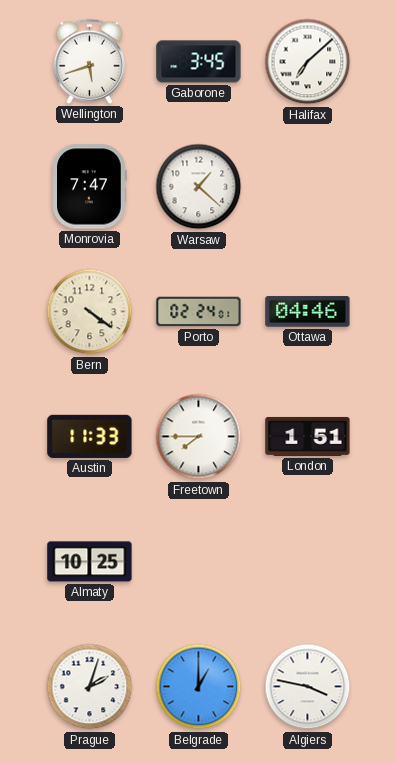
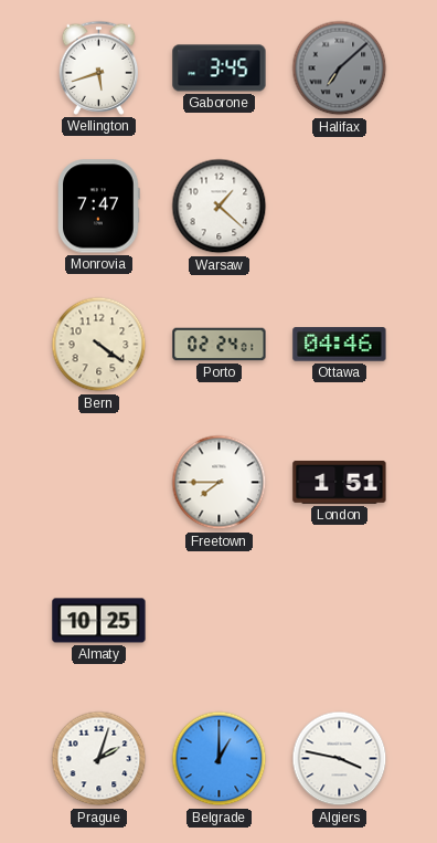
Halifax dial: white -> grey
Austin: 11:33 -> none
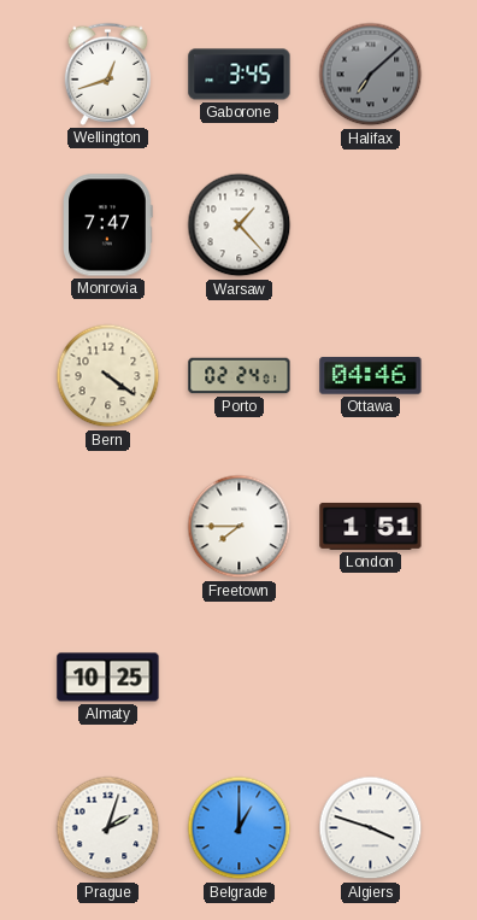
Wellington: 5:42 -> 12:42
Warsaw: 1:22 -> 1:23
Algiers: 3:47 -> 3:48
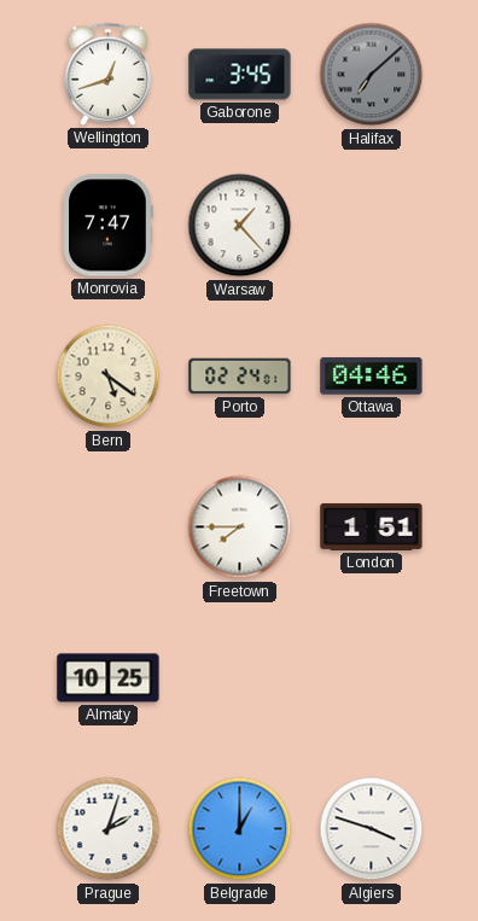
Bern: 4:21 -> 5:21
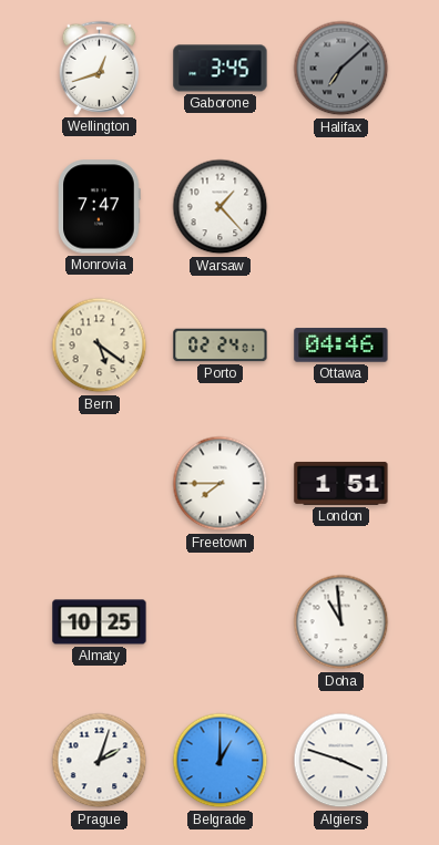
Doha: none -> 10:59
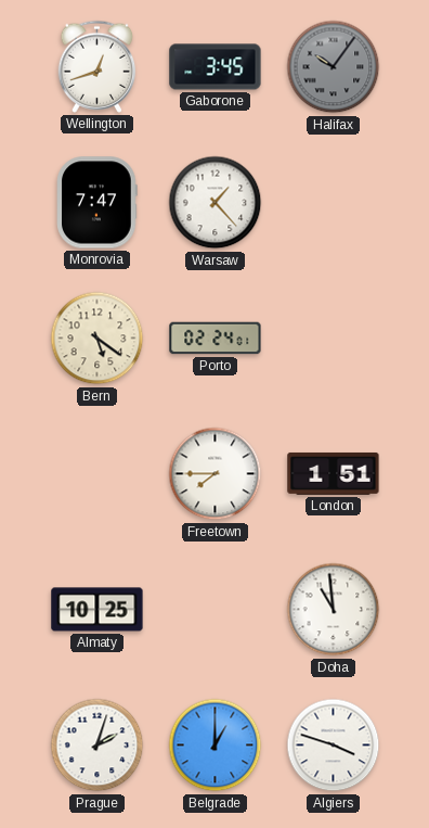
Halifax: 7:08 -> 10:06
Ottawa: 04:46 -> none
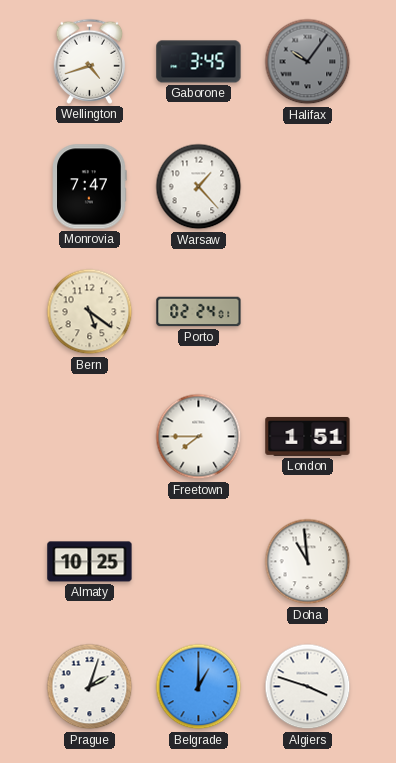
Wellington: 12:42 -> 4:42
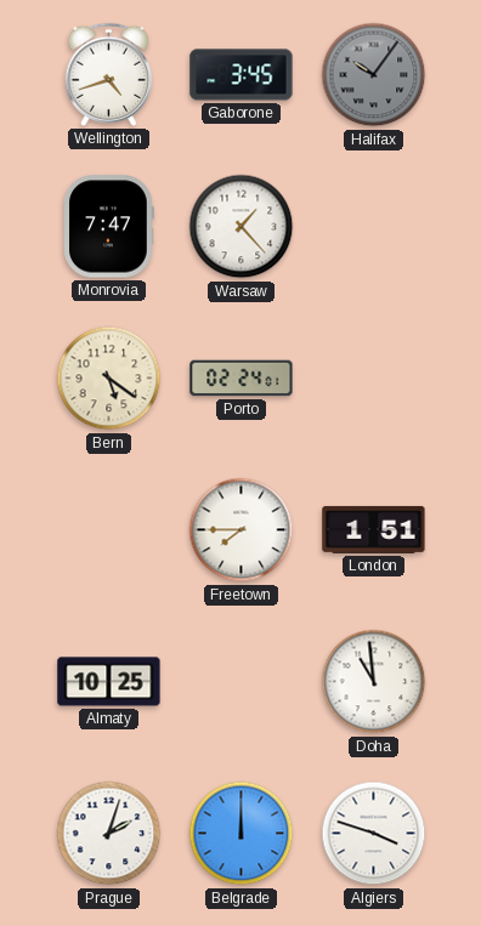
Belgrade: 1:00 -> 12:00
